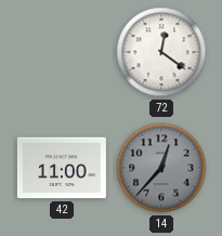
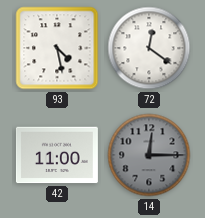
93: none -> 4:28
14: 12:37 -> 12:15
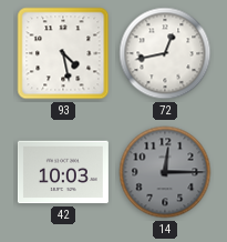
72: 12:21 -> 12:43
42: 11:00 -> 10:03
